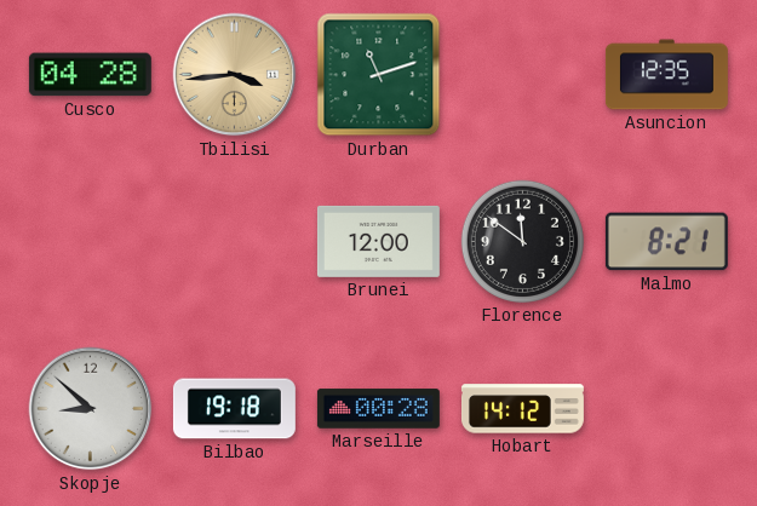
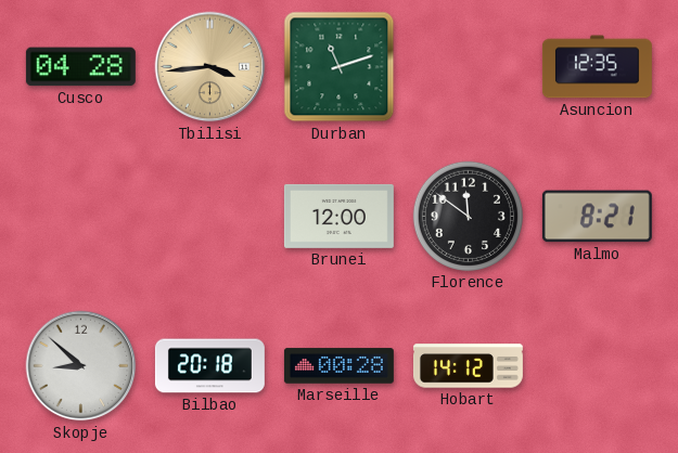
Bilbao: 19:18 -> 20:18
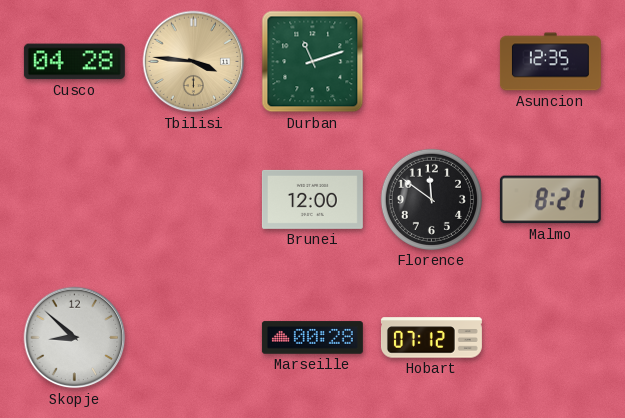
Tbilisi: 3:44 -> 3:46
Bilbao: 20:18 -> none
Hobart: 14:12 -> 07:12
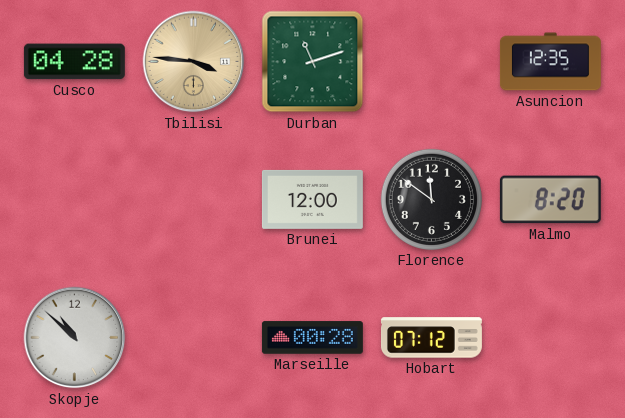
Malmo: 8:21 -> 8:20
Skopje: 8:52 -> 10:52
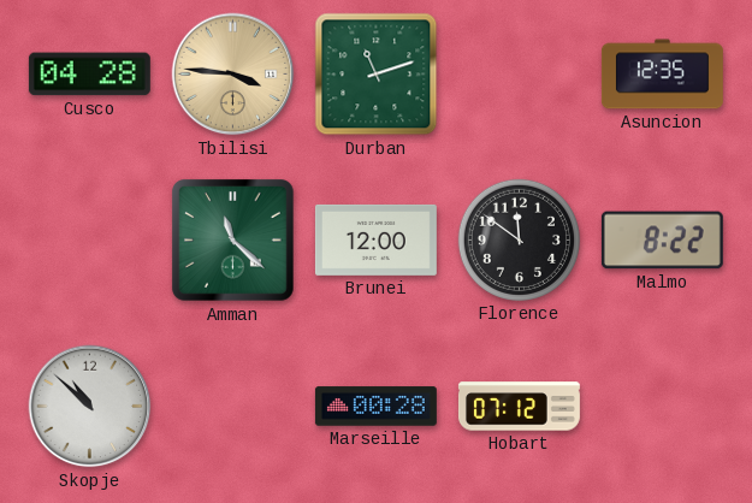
Amman: none -> 11:22
Malmo: 8:20 -> 8:22
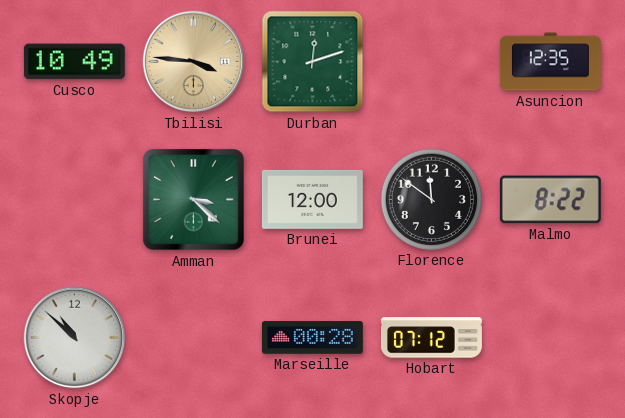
Cusco: 04:28 -> 10:49
Durban: 11:12 -> 12:12
Amman: 11:22 -> 3:22
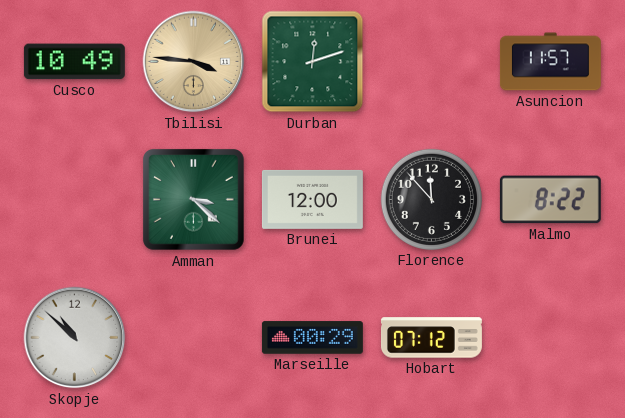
Asuncion: 12:35 -> 11:57
Florence: 11:51 -> 11:53
Marseille: 00:28 -> 00:29
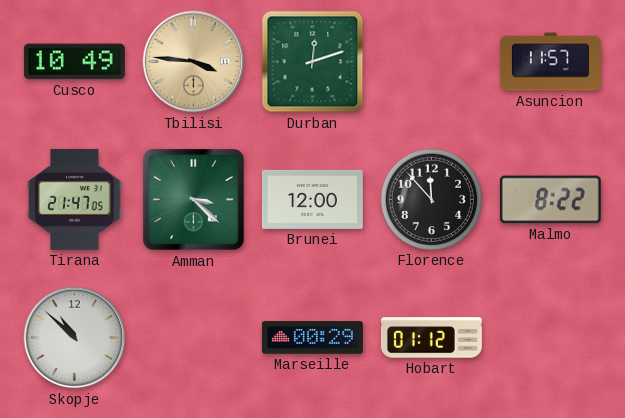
Tirana: none -> 21:47
Hobart: 07:12 -> 01:12
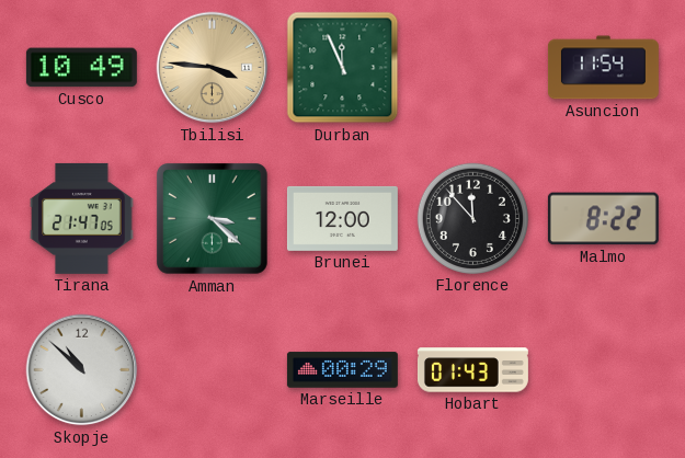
Durban: 12:12 -> 11:56
Asuncion: 11:57 -> 11:54
Hobart: 01:12 -> 01:43
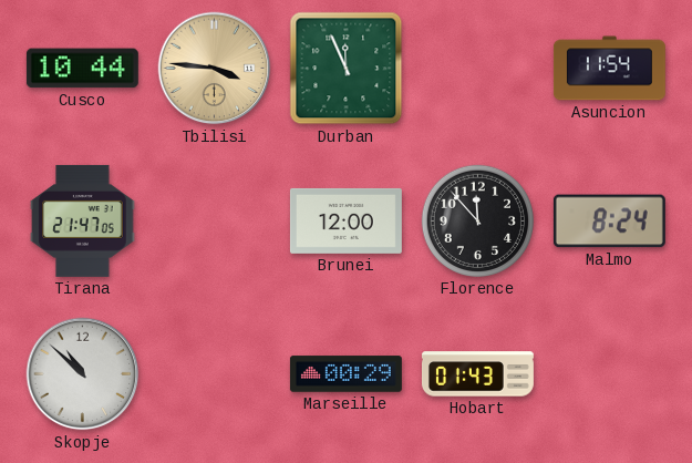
Cusco: 10:49 -> 10:44
Amman: 3:22 -> none
Malmo: 8:22 -> 8:24
